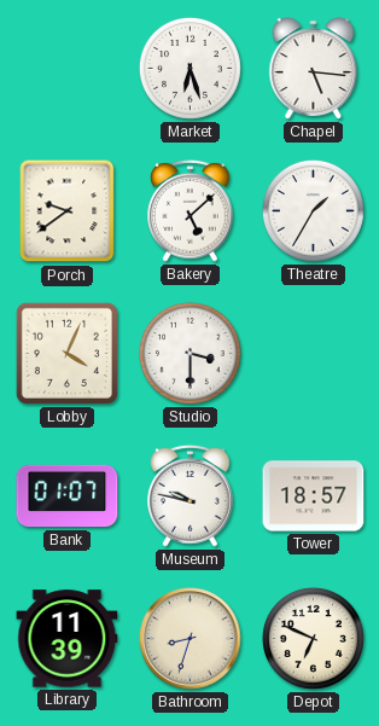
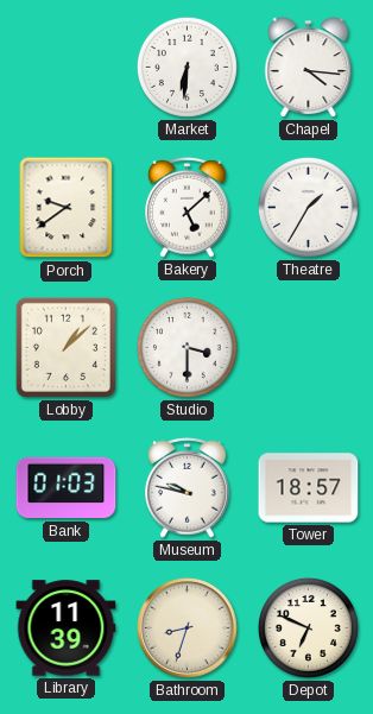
Market: 6:27 -> 6:31
Chapel: 5:16 -> 4:16
Lobby: 4:04 -> 1:08
Bank: 01:07 -> 01:03
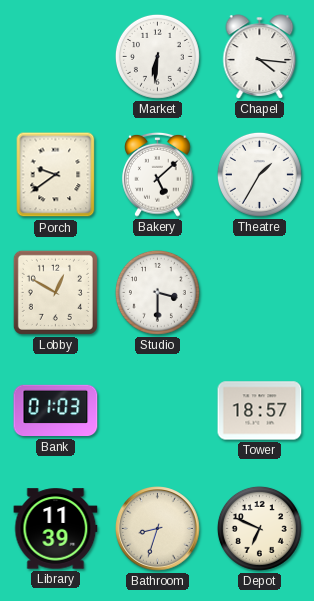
Lobby: 1:08 -> 12:50
Museum: 9:47 -> none
